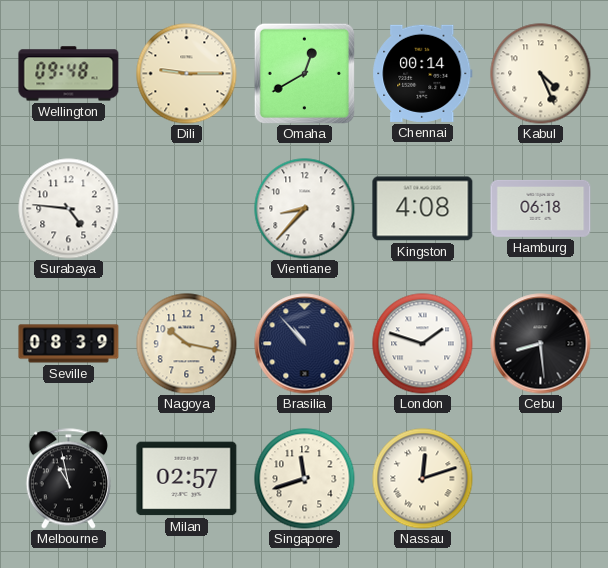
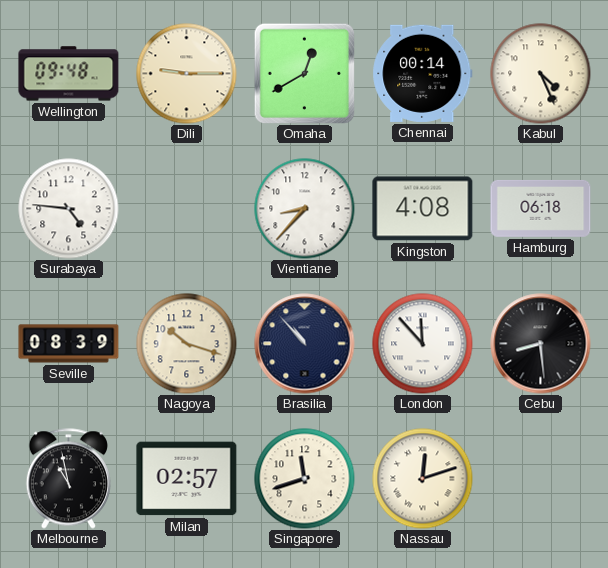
Nagoya: 10:17 -> 10:18
London: 1:48 -> 11:53
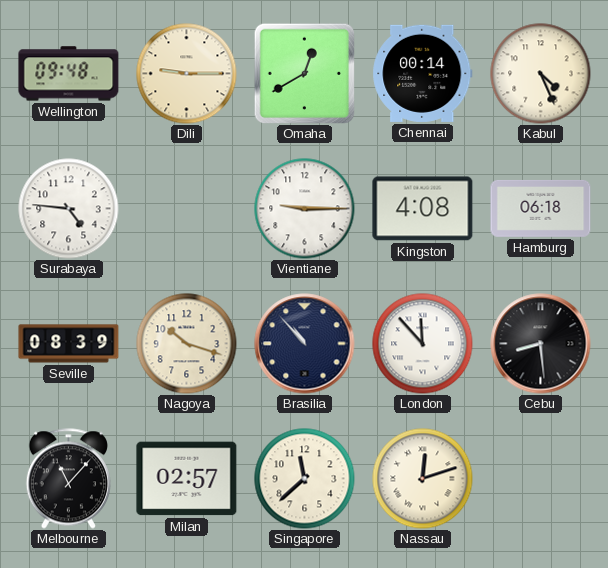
Vientiane: 8:37 -> 9:15
Melbourne: 10:58 -> 11:07
Singapore: 11:42 -> 11:38
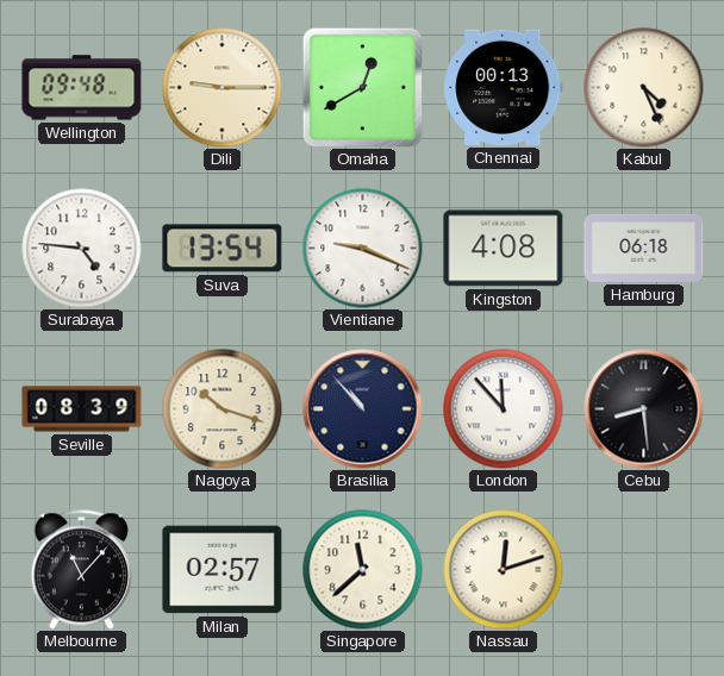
Chennai: 00:14 -> 00:13
Suva: none -> 13:54
Vientiane: 9:15 -> 9:19
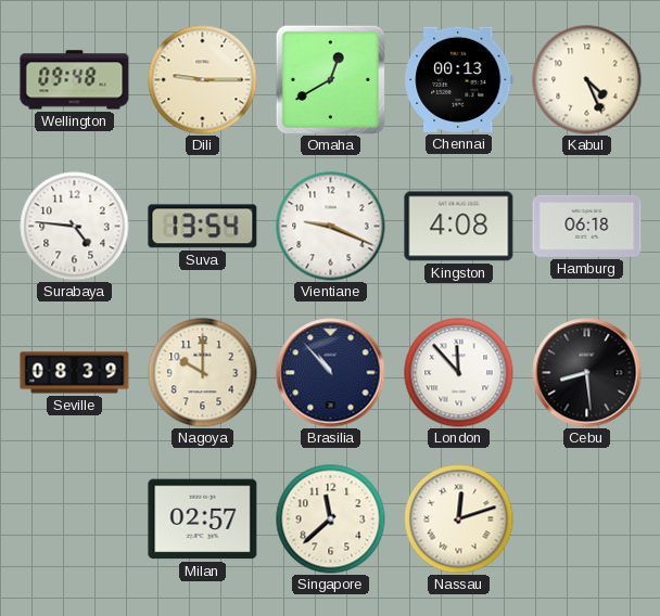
Nagoya: 10:18 -> 10:00
Melbourne: 11:07 -> none
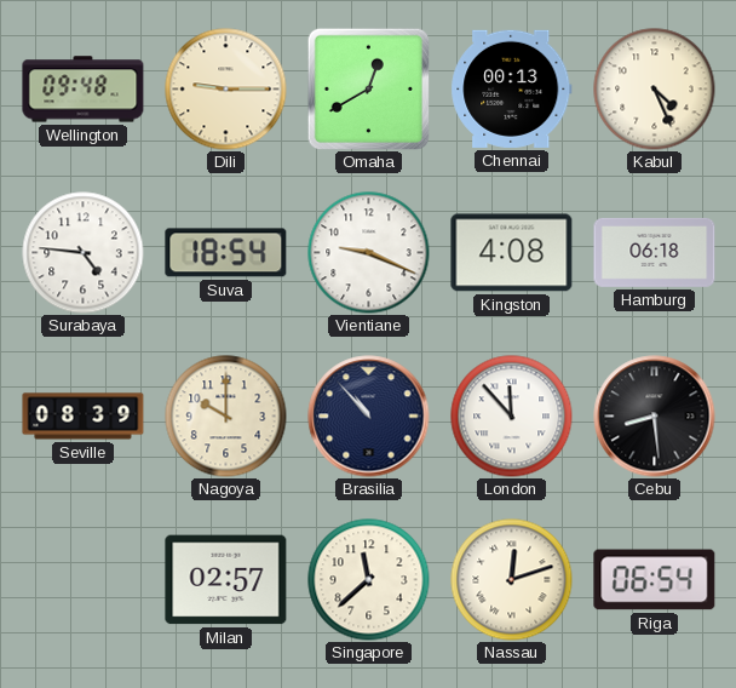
Suva: 13:54 -> 18:54
Riga: none -> 06:54
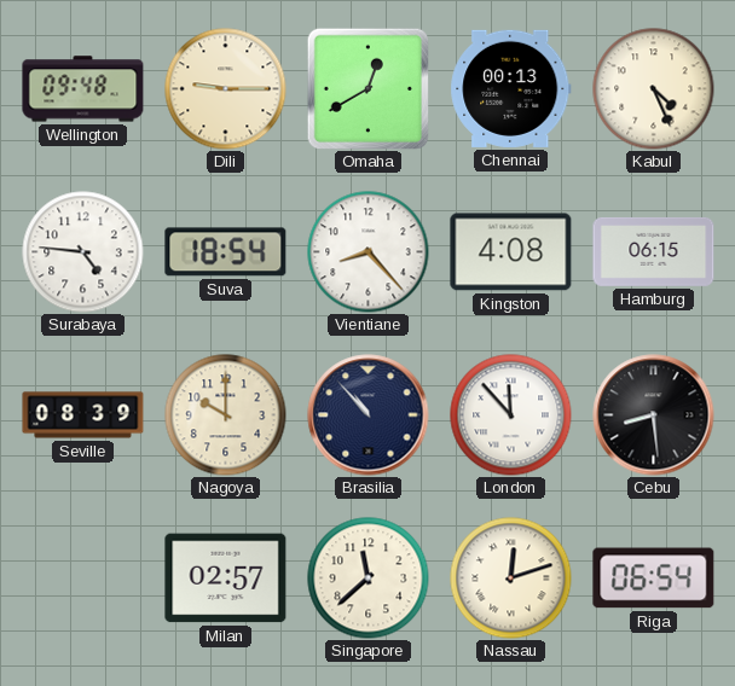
Vientiane: 9:19 -> 8:23
Hamburg: 06:18 -> 06:15
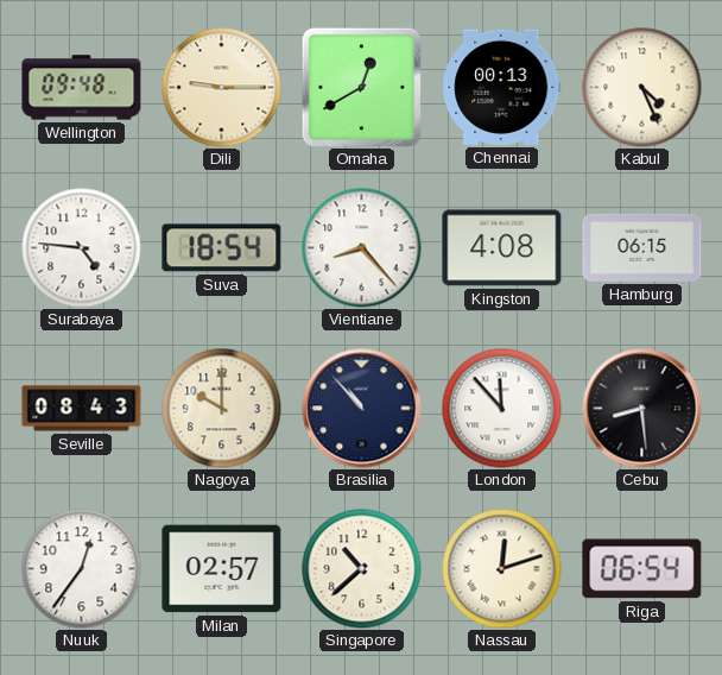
Seville: 08:39 -> 08:43
Nuuk: none -> 12:36
Singapore: 11:38 -> 10:38
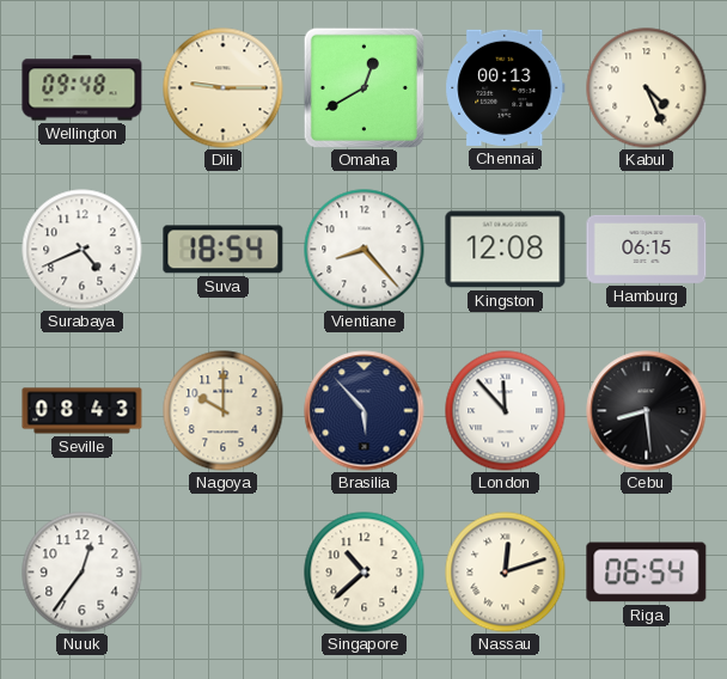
Surabaya: 4:46 -> 4:41
Kingston: 4:08 -> 12:08
Brasilia: 10:53 -> 5:53
Milan: 02:57 -> none
